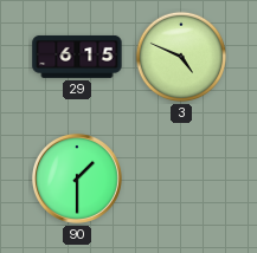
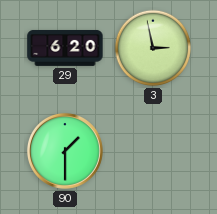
29: 6:15 -> 6:20
3: 4:49 -> 2:58
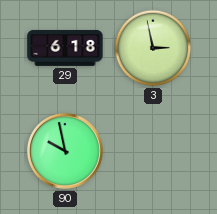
29: 6:20 -> 6:18
90: 1:30 -> 9:58
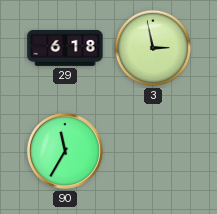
90: 9:58 -> 11:35
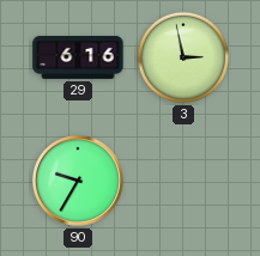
29: 6:18 -> 6:16
90: 11:35 -> 9:35
